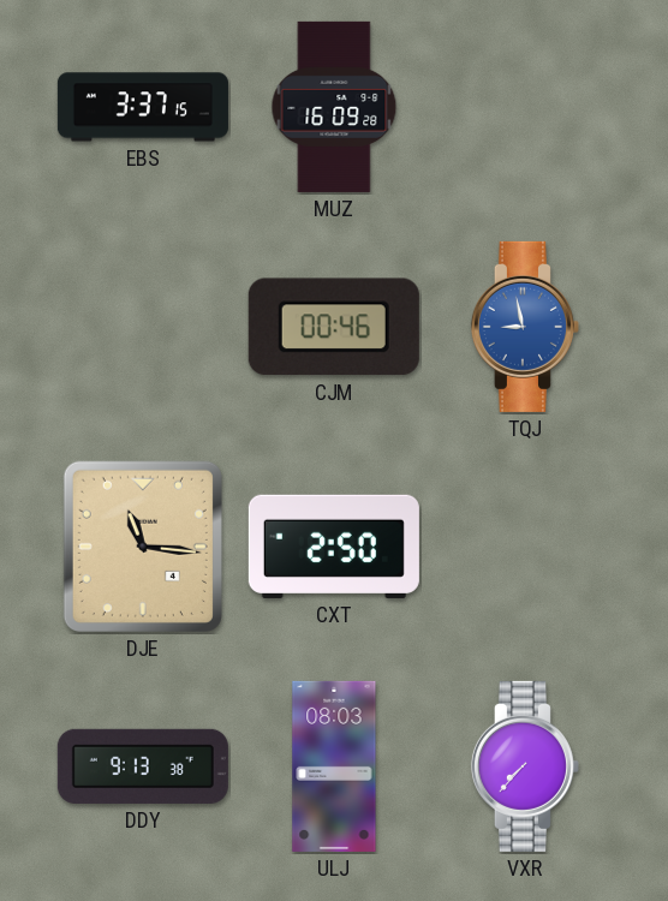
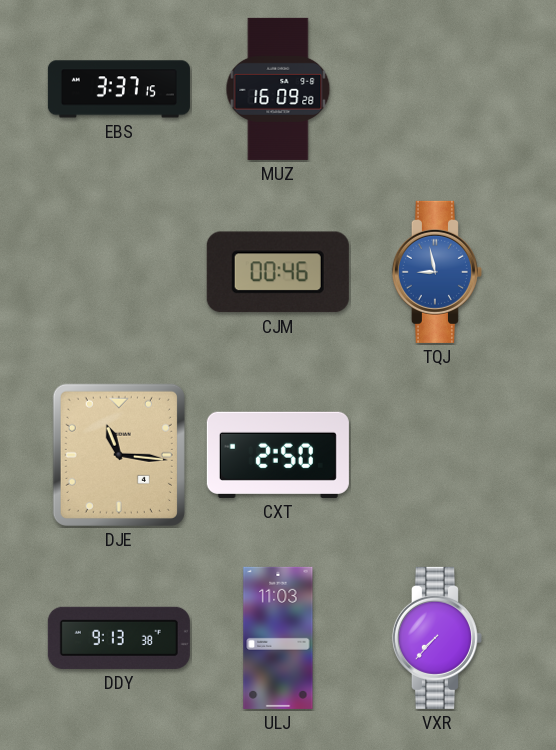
ULJ: 08:03 -> 11:03
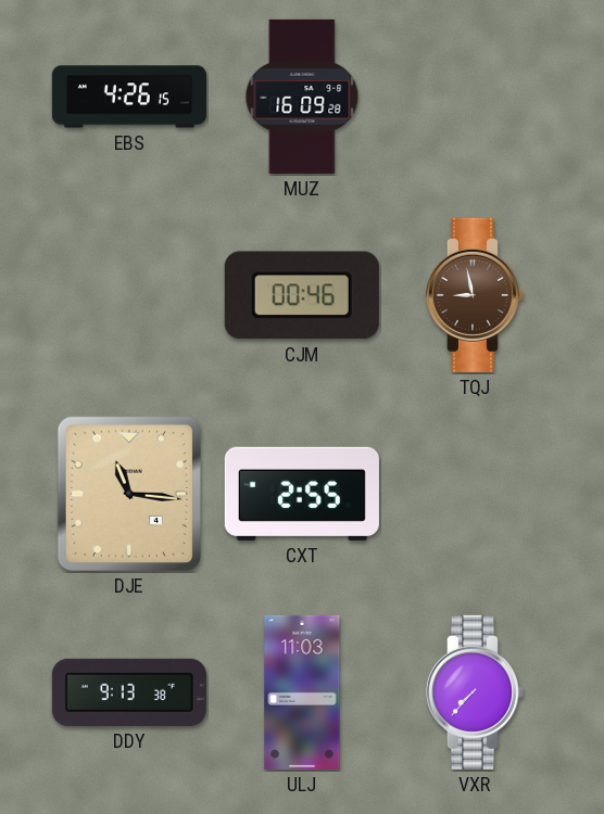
EBS: 3:37 -> 4:26
TQJ dial: blue -> brown
CXT: 2:50 -> 2:55
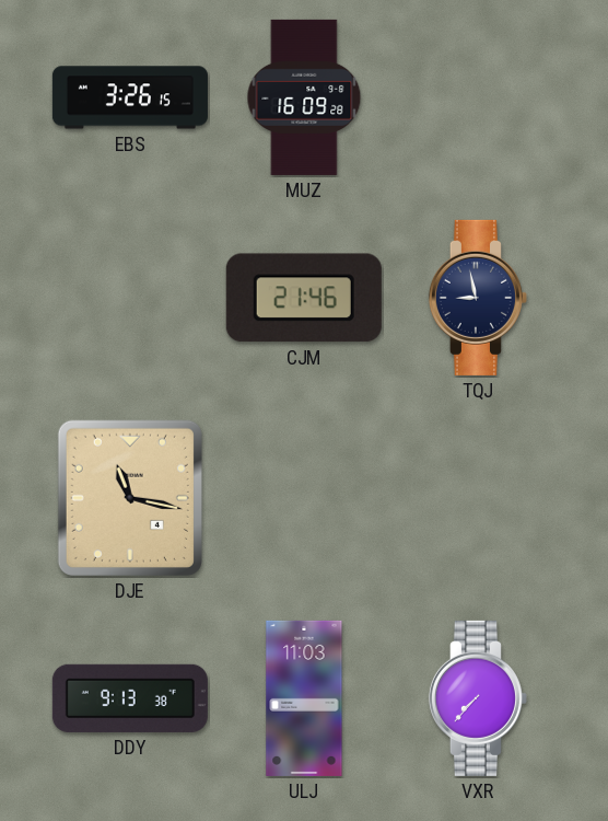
EBS: 4:26 -> 3:26
CJM: 00:46 -> 21:46
TQJ dial: brown -> navy
DJE: 11:16 -> 11:17
CXT: 2:55 -> none
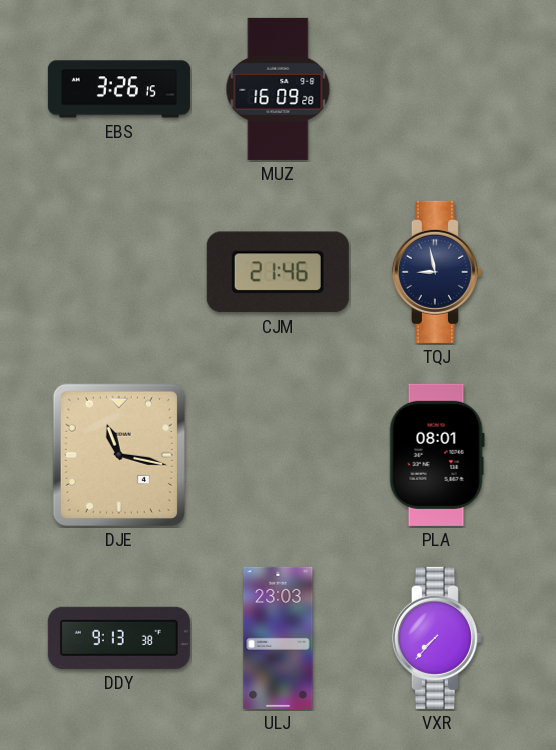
PLA: none -> 08:01
ULJ: 11:03 -> 23:03
